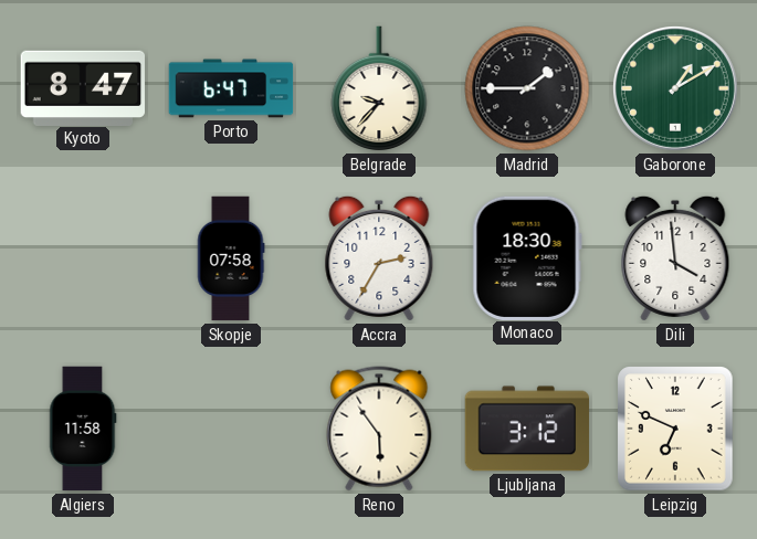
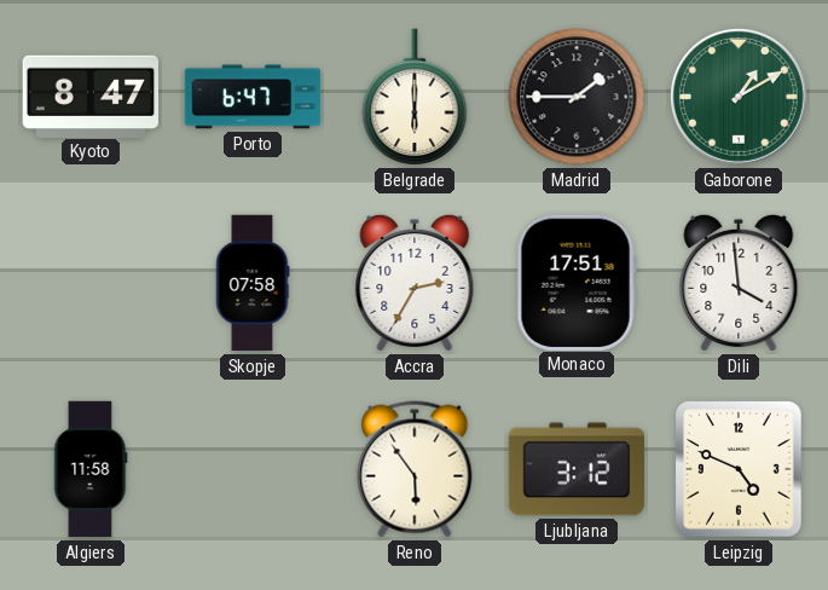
Belgrade: 9:37 -> 6:00
Monaco: 18:30 -> 17:51
Leipzig: 6:49 -> 4:49
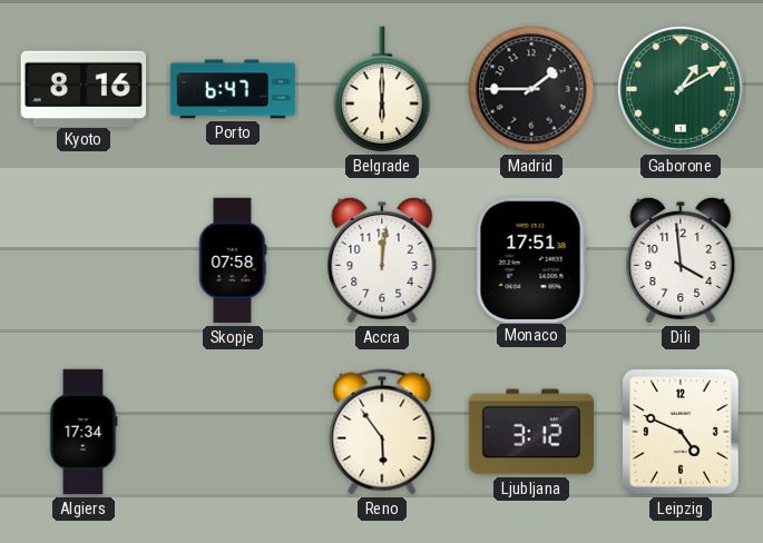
Kyoto: 8:47 -> 8:16
Accra: 2:35 -> 12:01
Algiers: 11:58 -> 17:34
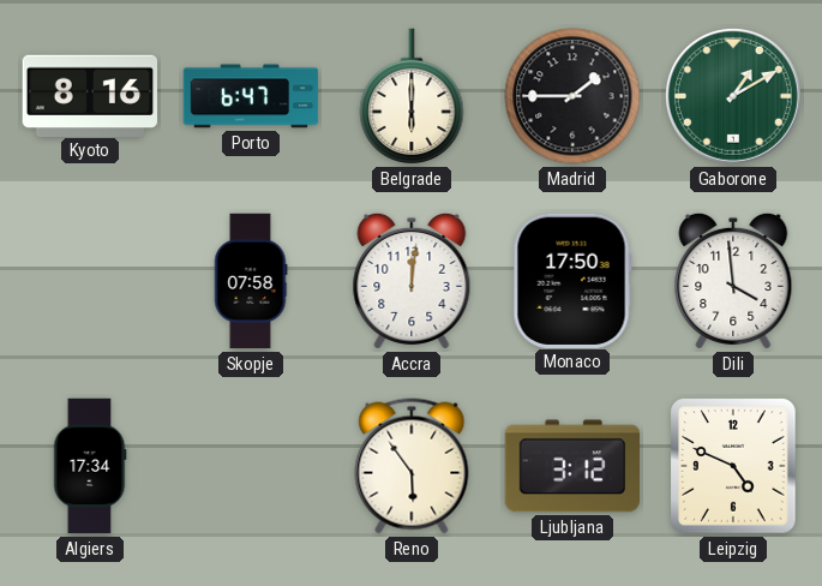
Monaco: 17:51 -> 17:50
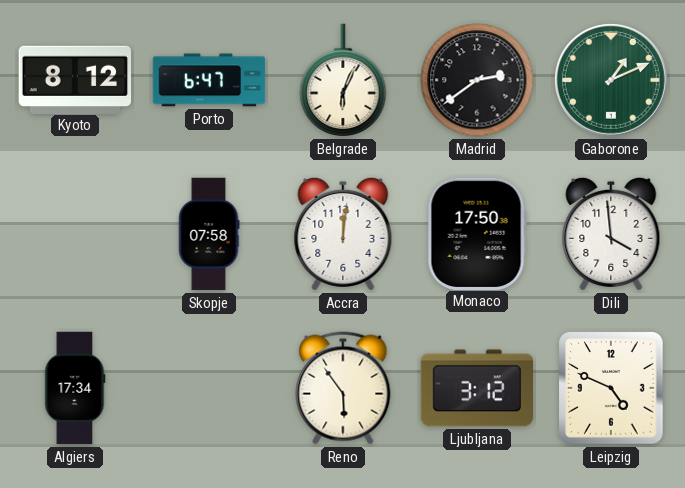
Kyoto: 8:16 -> 8:12
Belgrade: 6:00 -> 6:04
Madrid: 1:45 -> 2:39
Gaborone: 1:10 -> 1:11
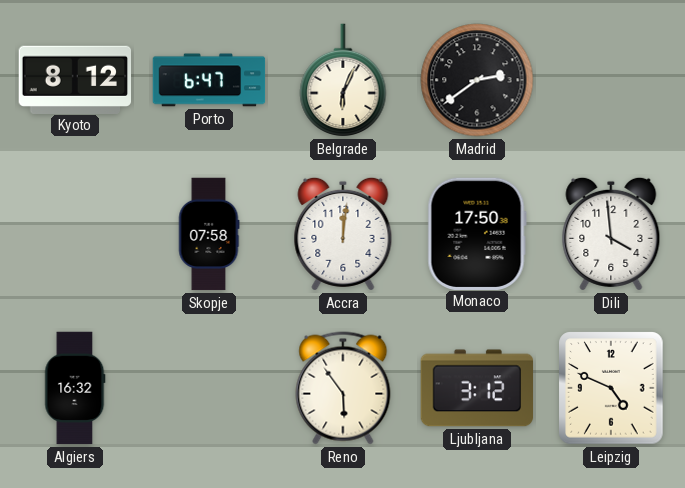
Gaborone: 1:11 -> none
Algiers: 17:34 -> 16:32
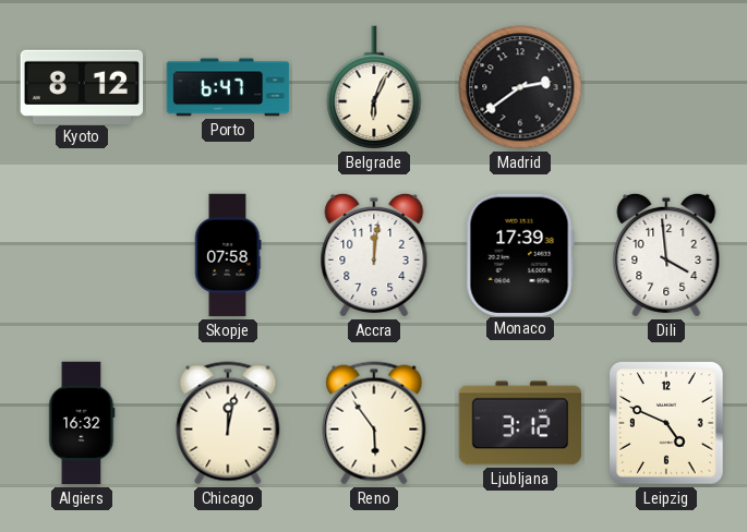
Monaco: 17:50 -> 17:39
Chicago: none -> 12:02
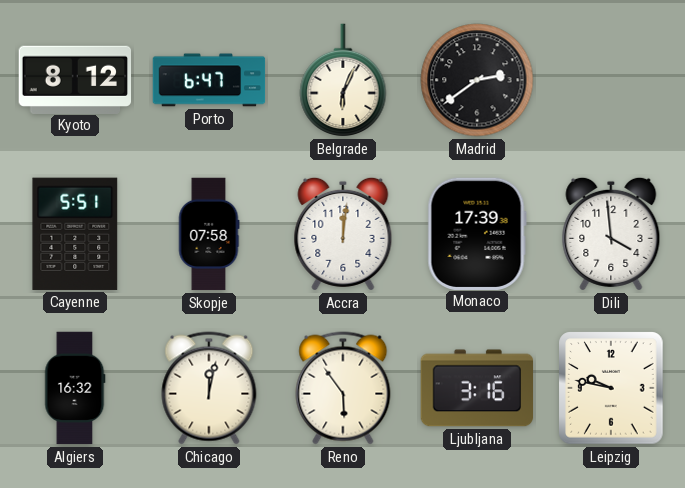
Cayenne: none -> 5:51
Ljubljana: 3:12 -> 3:16
Leipzig: 4:49 -> 9:47
